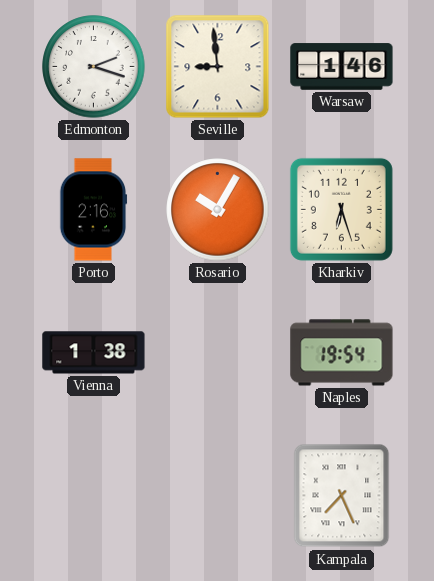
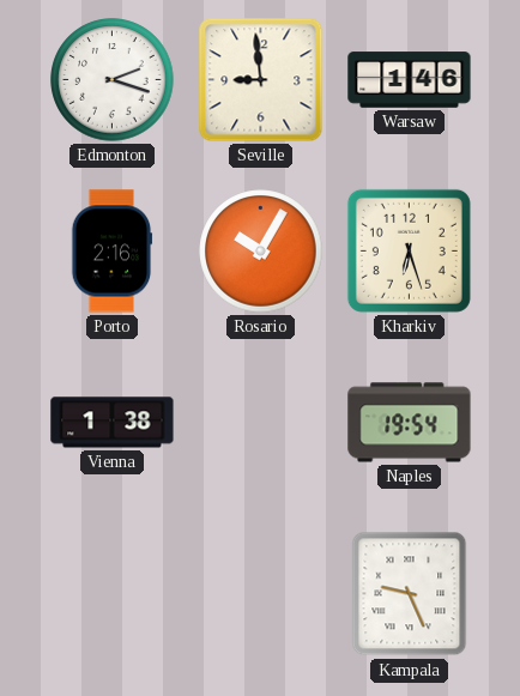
Kampala: 7:26 -> 9:26
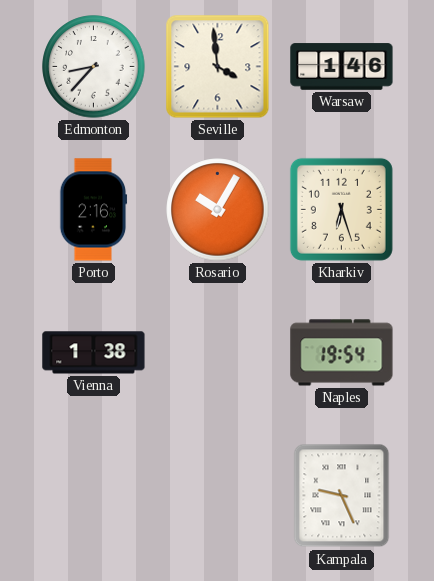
Edmonton: 2:18 -> 8:37
Seville: 8:59 -> 3:59
